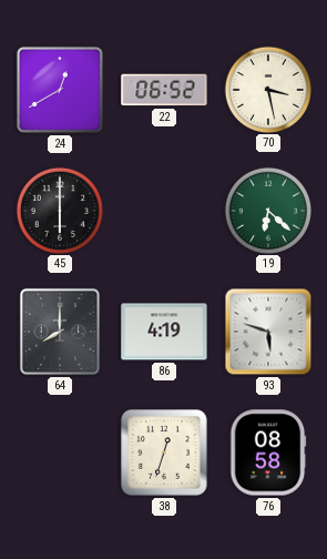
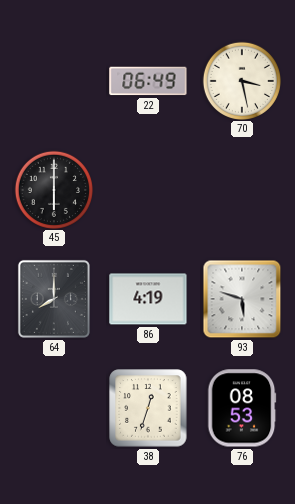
24: 12:40 -> none
22: 06:52 -> 06:49
19: 6:22 -> none
76: 08:58 -> 08:53
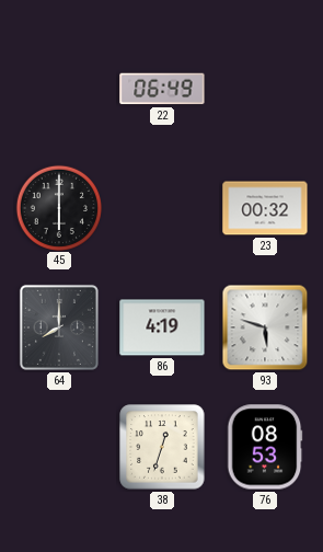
70: 3:28 -> none
23: none -> 00:32
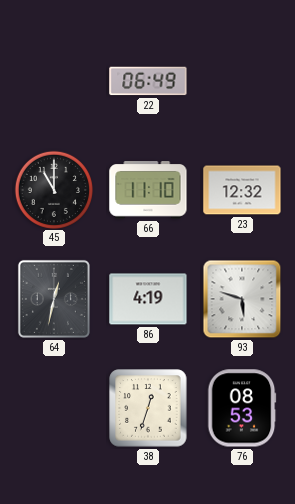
45: 6:00 -> 11:00
66: none -> 11:10
23: 00:32 -> 12:32
64: 8:00 -> 12:32
